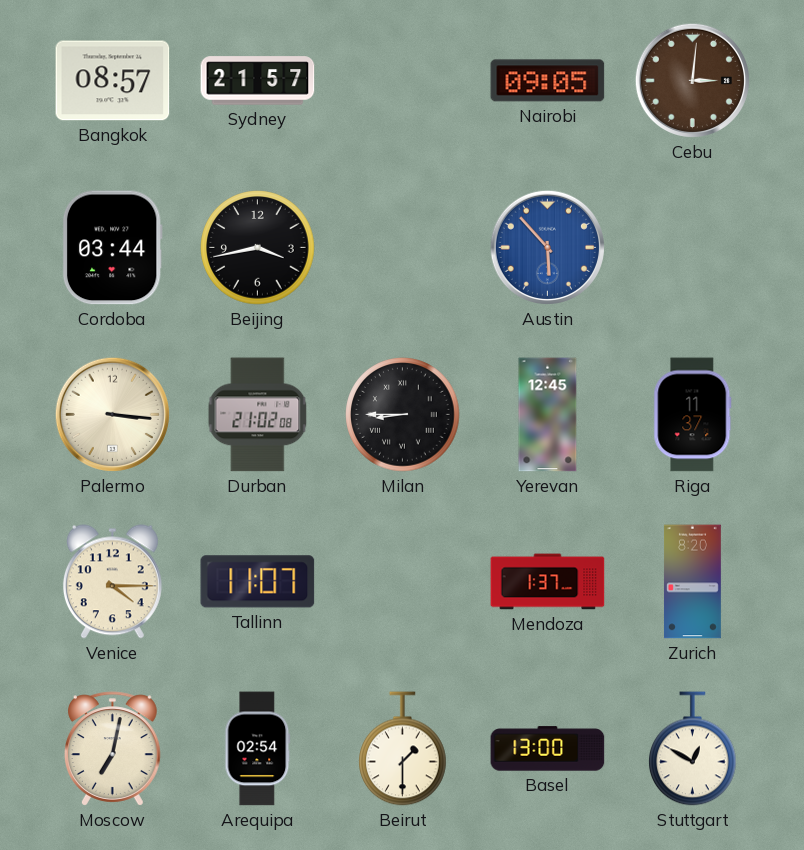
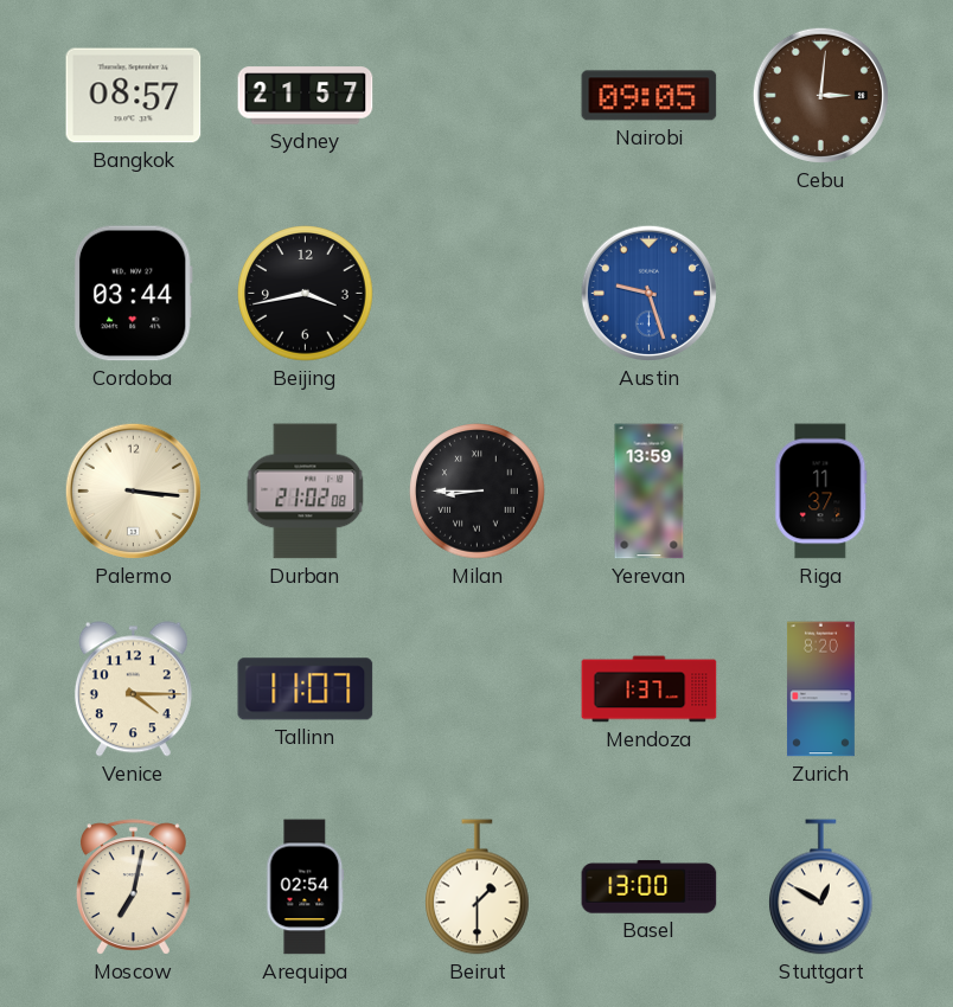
Austin: 5:53 -> 9:27
Yerevan: 12:45 -> 13:59
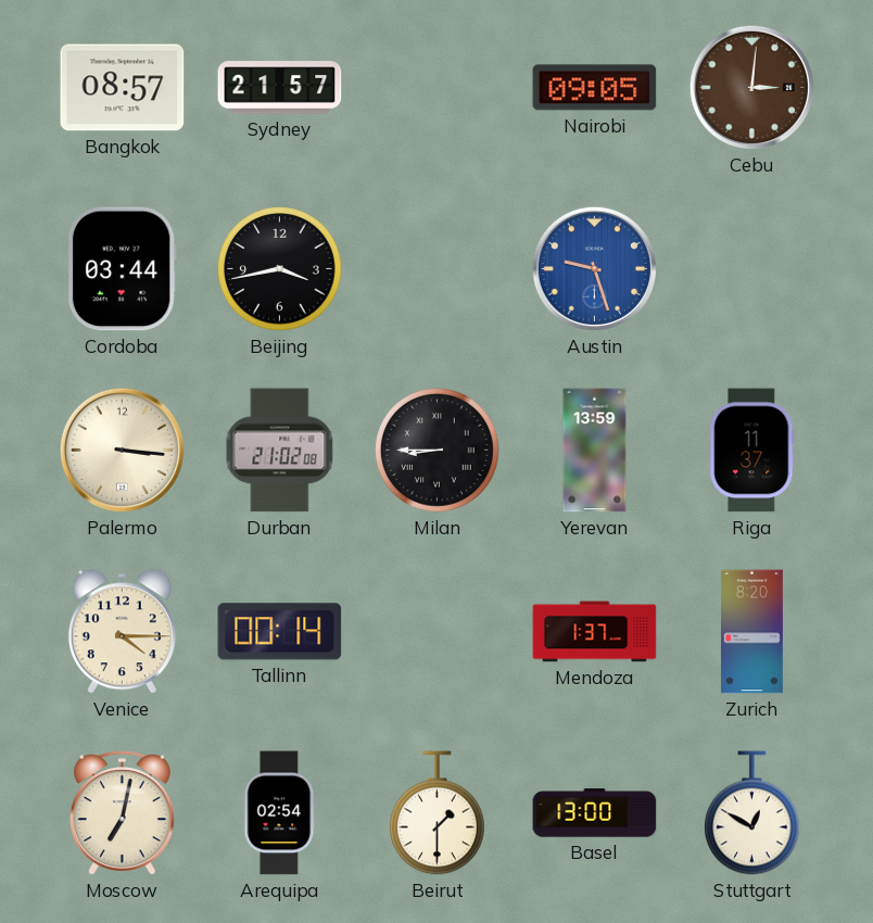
Tallinn: 11:07 -> 00:14
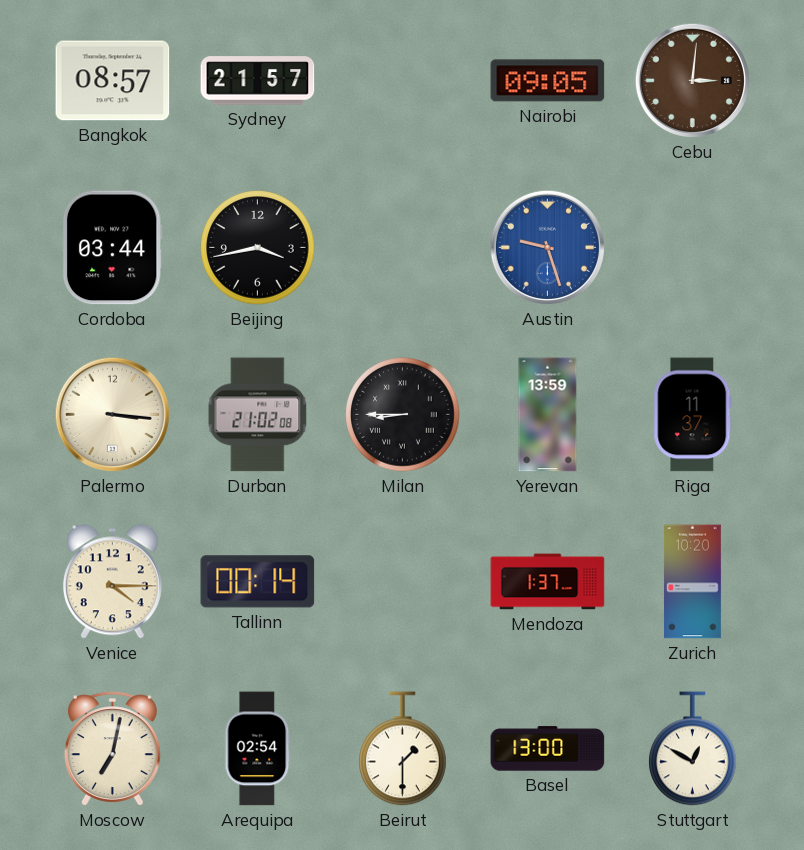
Zurich: 8:20 -> 10:20
